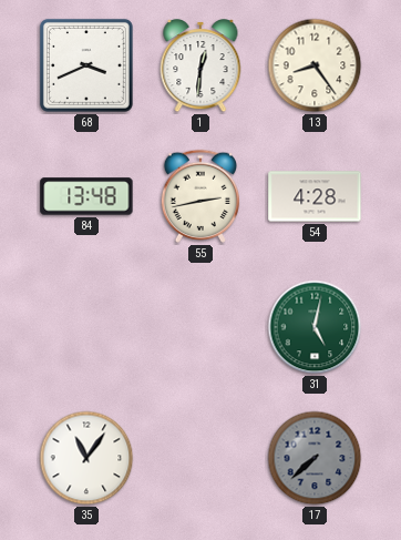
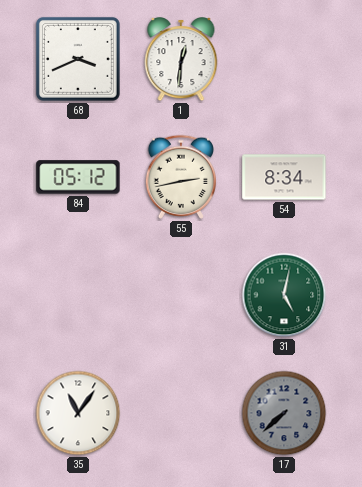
13: 8:24 -> none
84: 13:48 -> 05:12
54: 4:28 -> 8:34
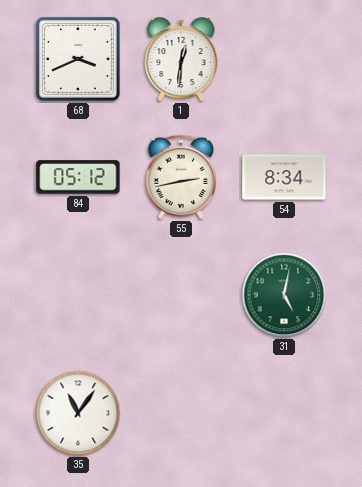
17: 7:38 -> none
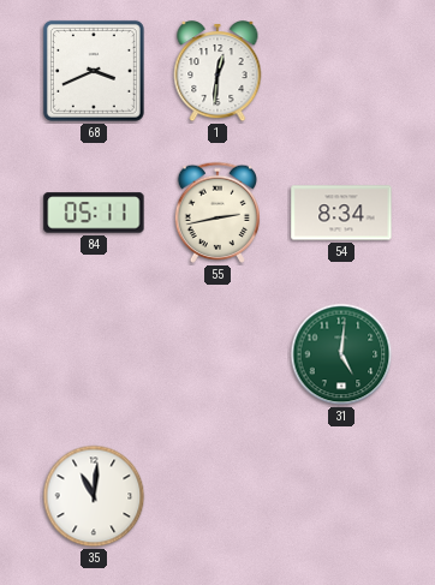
84: 05:12 -> 05:11
31: 5:02 -> 5:01
35: 11:06 -> 11:01
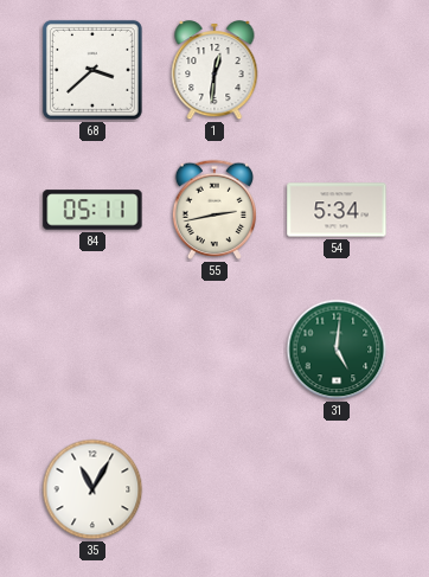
68: 3:41 -> 3:38
54: 8:34 -> 5:34
35: 11:01 -> 11:05
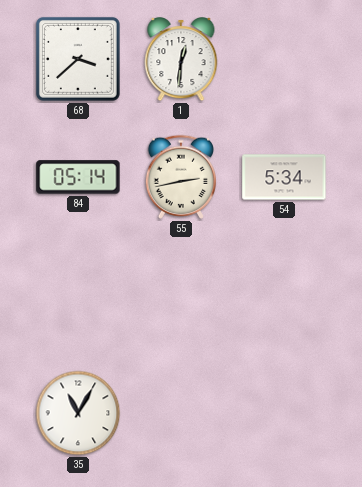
84: 05:11 -> 05:14
31: 5:01 -> none
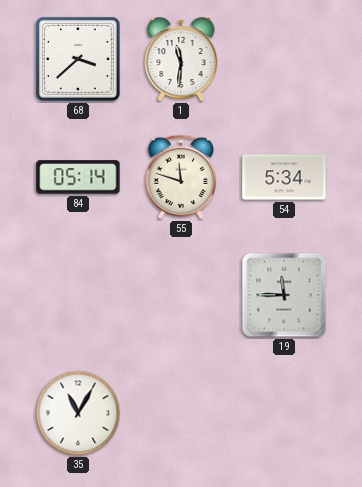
1: 12:31 -> 11:31
55: 2:43 -> 11:48
19: none -> 11:45
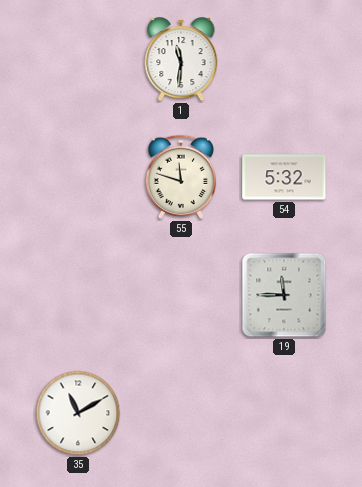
68: 3:38 -> none
84: 05:14 -> none
54: 5:34 -> 5:32
35: 11:05 -> 11:10
